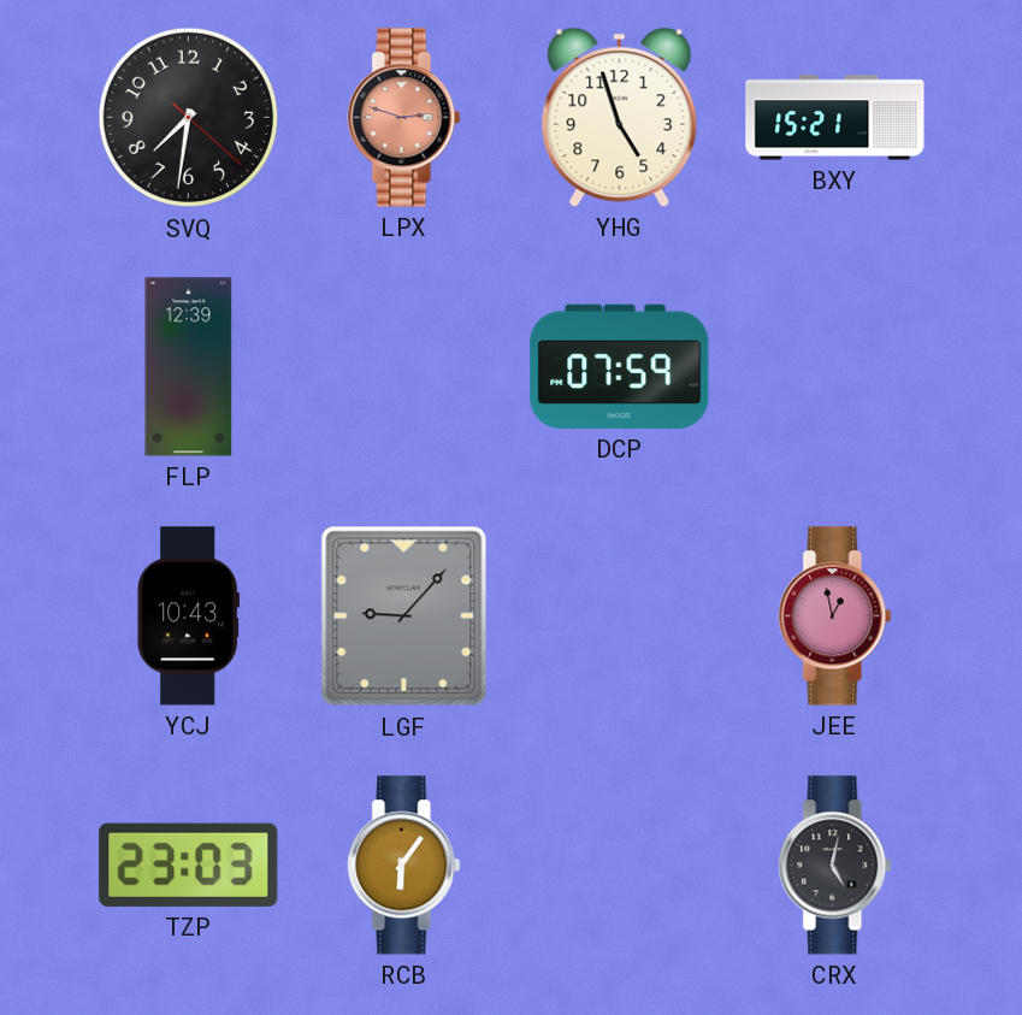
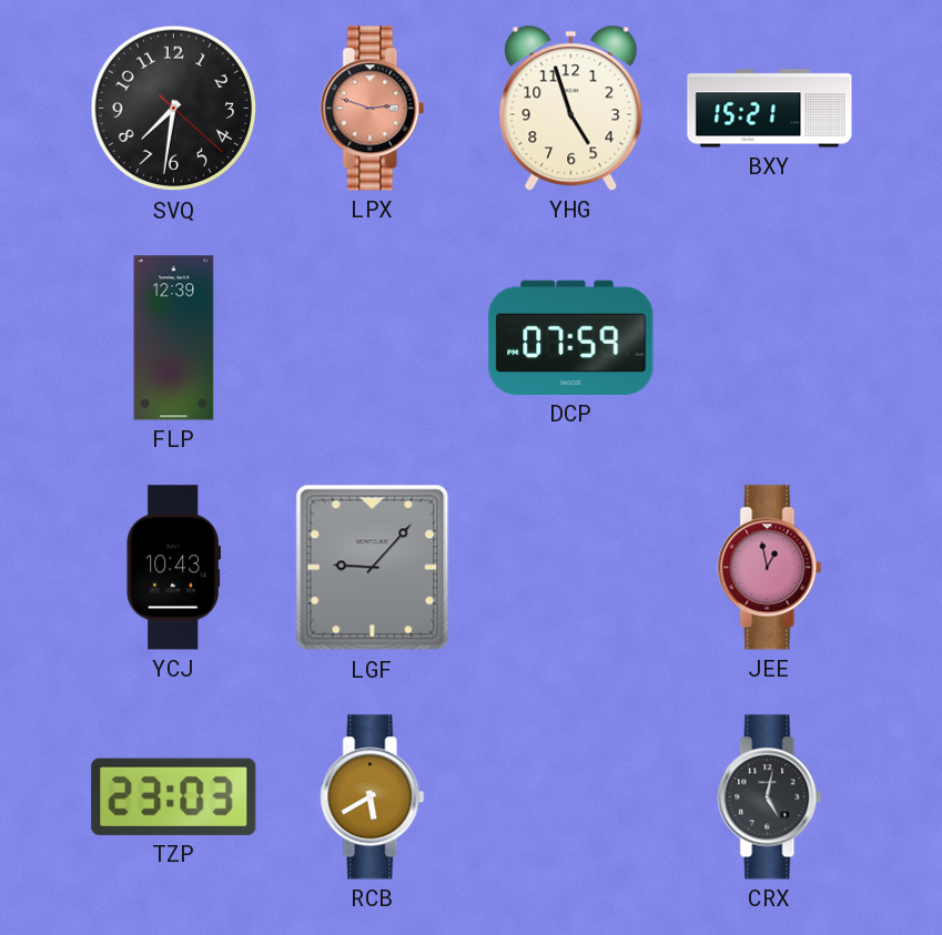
RCB: 6:06 -> 5:40
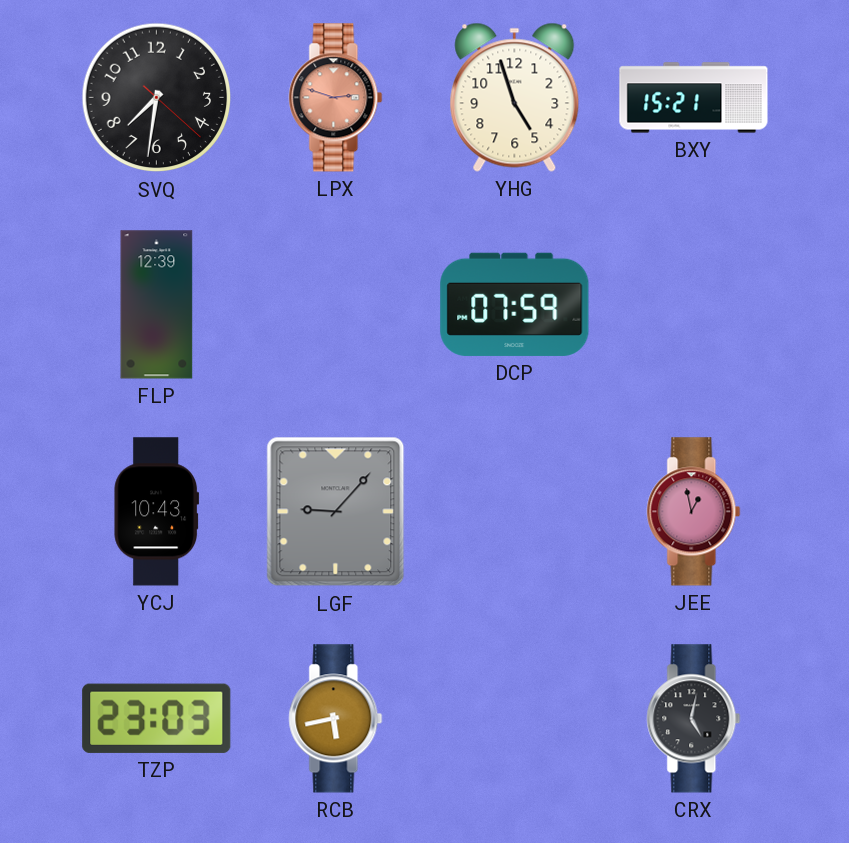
RCB: 5:40 -> 5:43
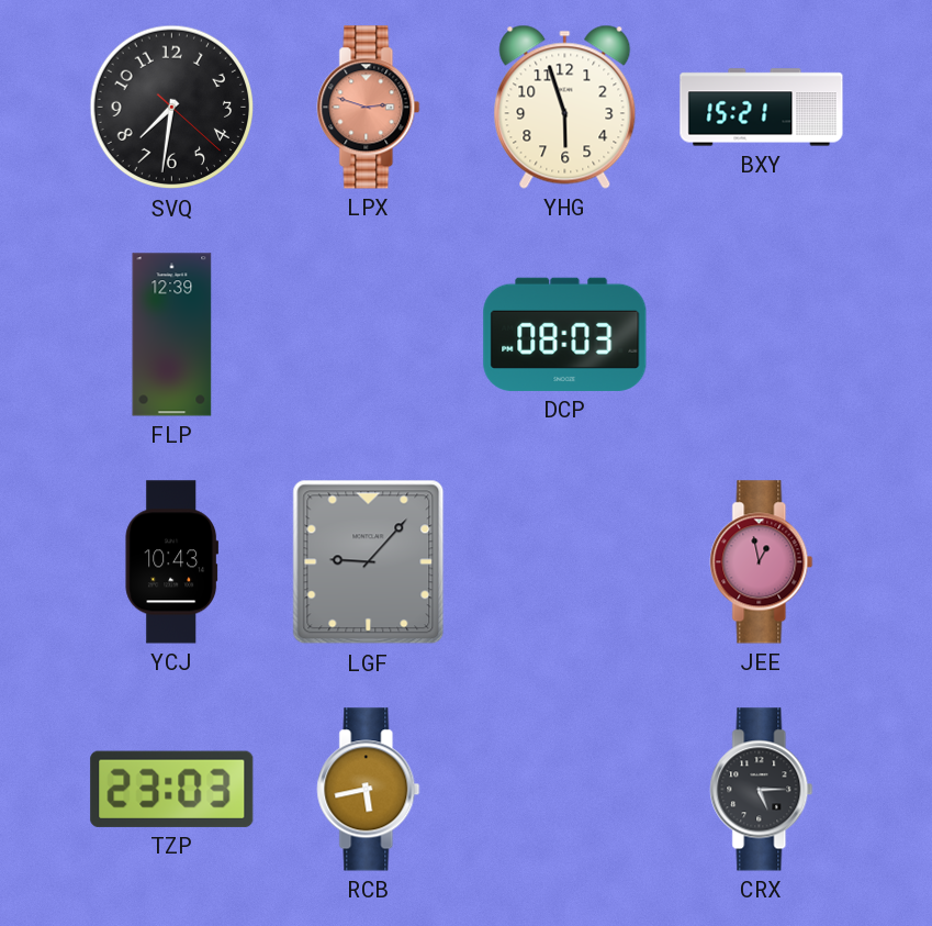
YHG: 4:57 -> 5:57
DCP: 07:59 -> 08:03
CRX: 5:02 -> 5:15
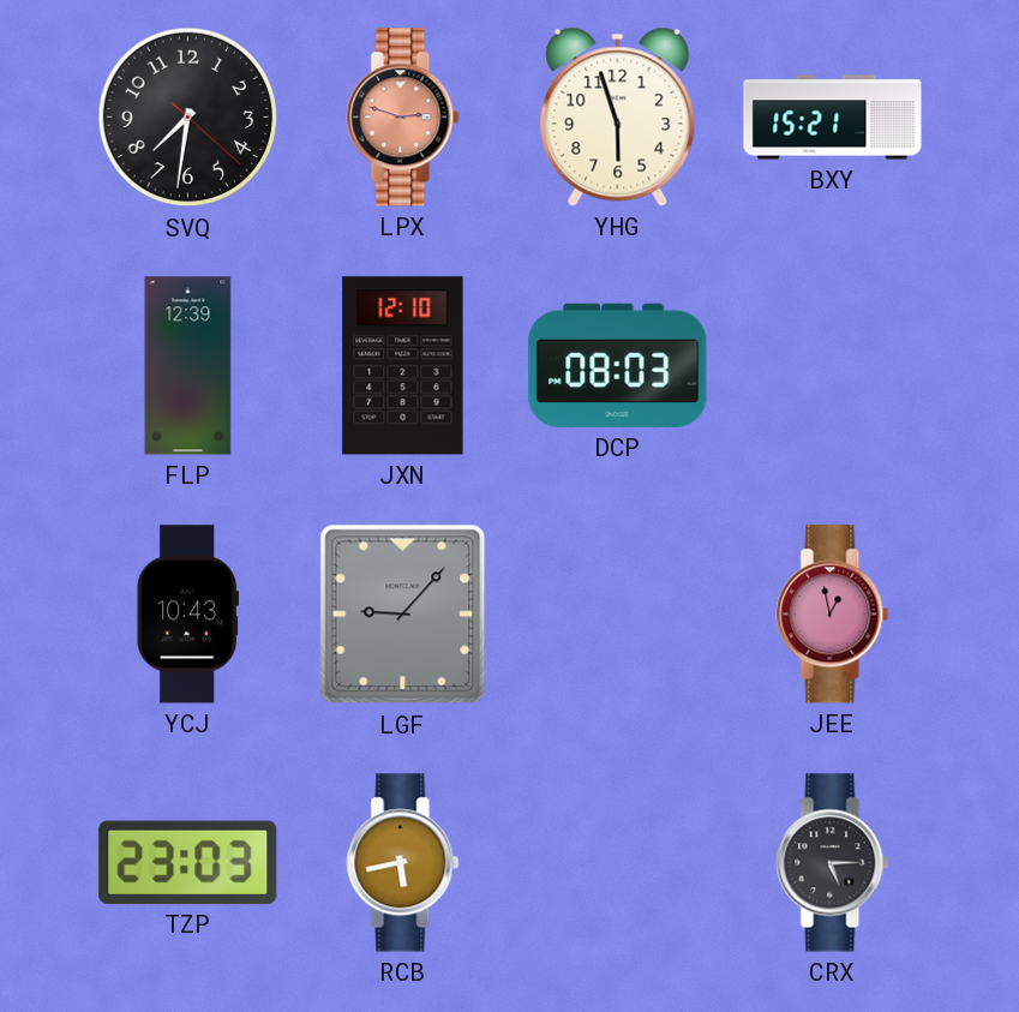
JXN: none -> 12:10
